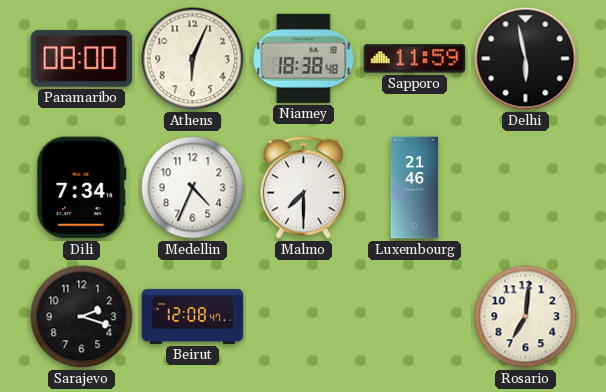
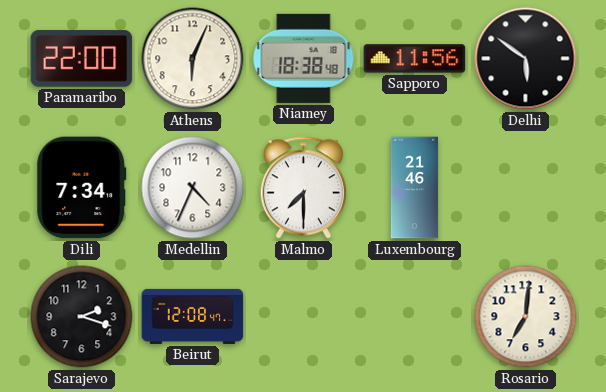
Paramaribo: 08:00 -> 22:00
Sapporo: 11:59 -> 11:56
Delhi: 5:58 -> 5:51
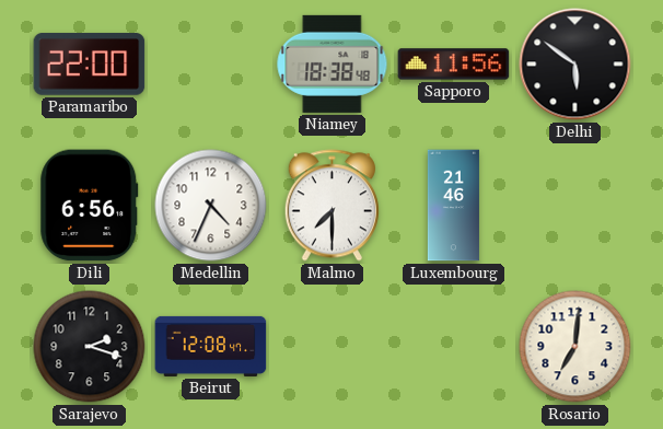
Athens: 6:04 -> none
Dili: 7:34 -> 6:56
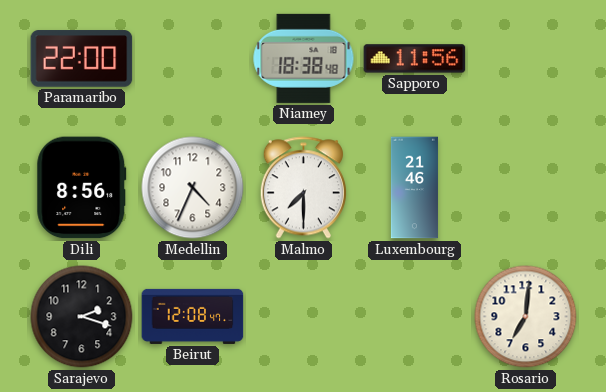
Delhi: 5:51 -> none
Dili: 6:56 -> 8:56
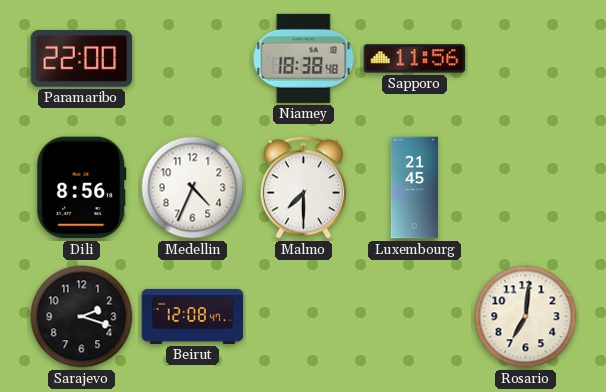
Luxembourg: 21:46 -> 21:45
